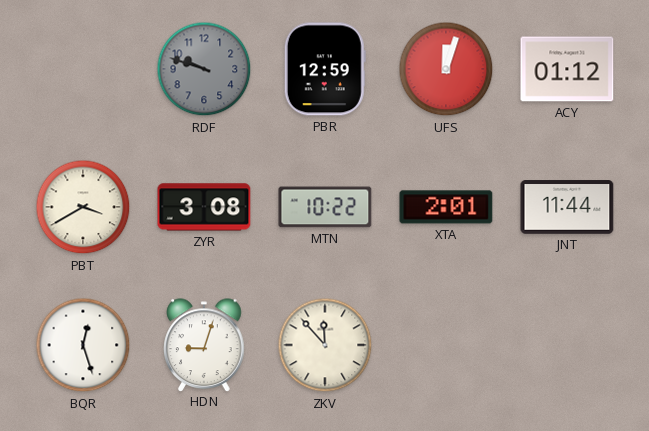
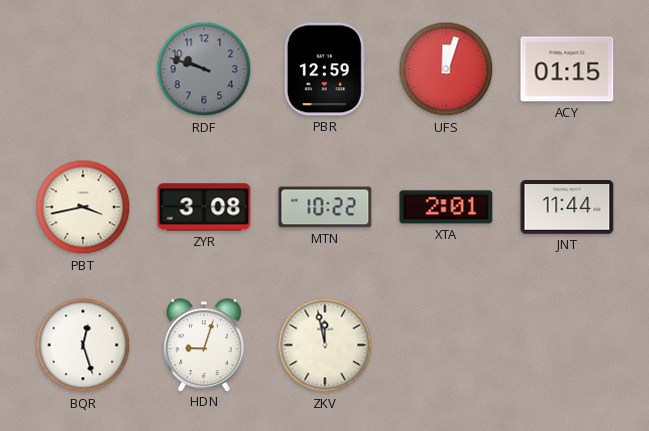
ACY: 01:12 -> 01:15
PBT: 3:40 -> 3:43
ZKV: 11:53 -> 11:58
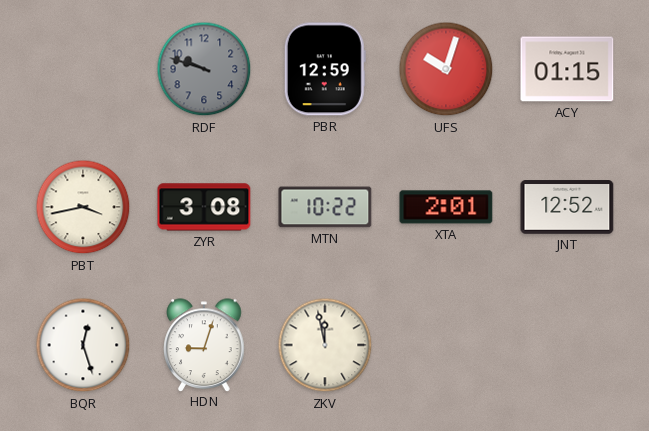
UFS: 12:03 -> 10:03
JNT: 11:44 -> 12:52
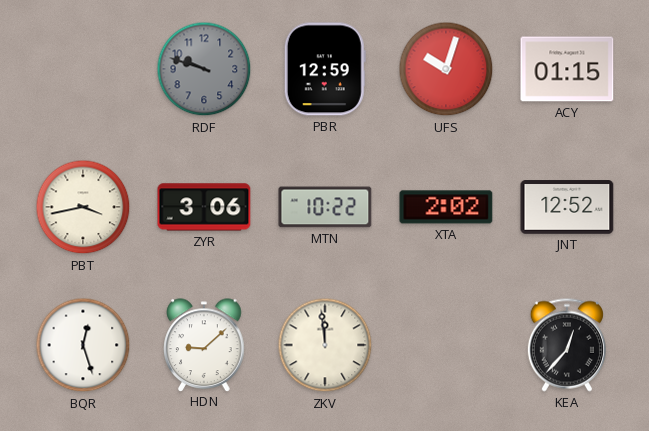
ZYR: 3:08 -> 3:06
XTA: 2:01 -> 2:02
HDN: 9:03 -> 9:08
ZKV: 11:58 -> 11:59
KEA: none -> 12:37
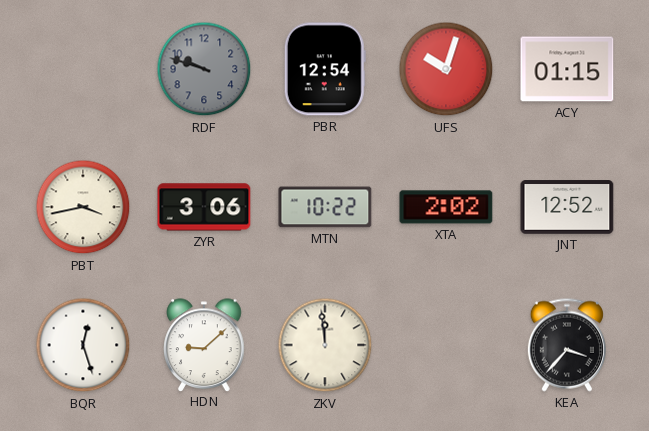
PBR: 12:59 -> 12:54
KEA: 12:37 -> 3:37
